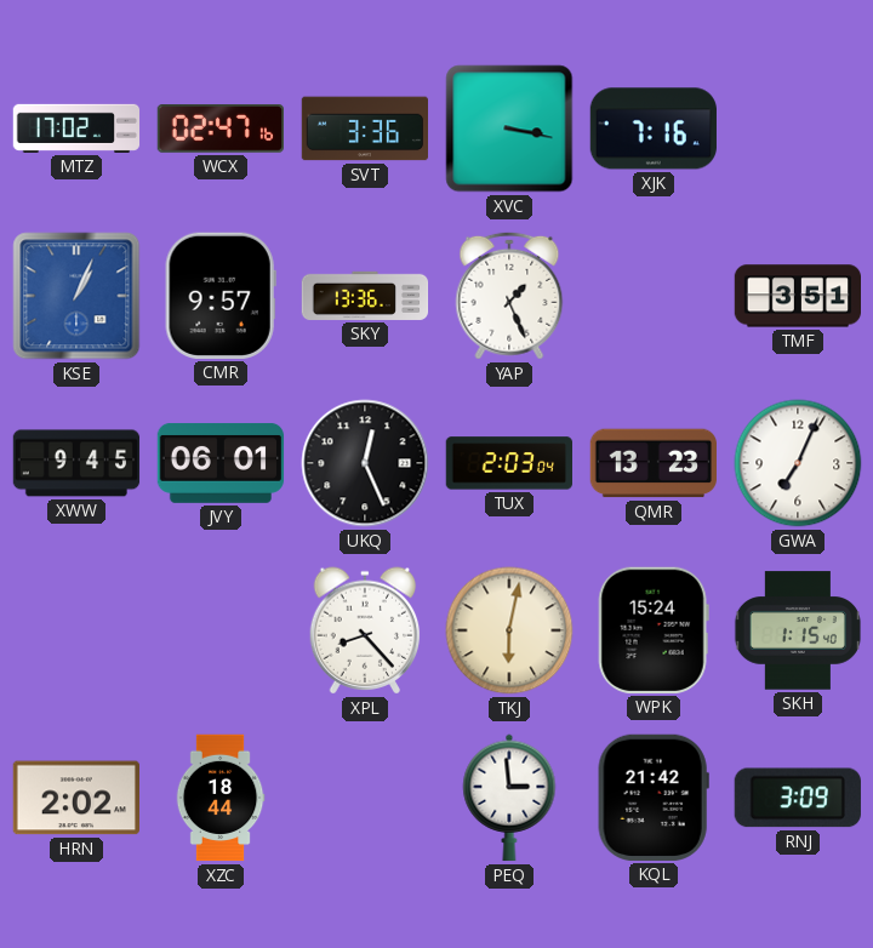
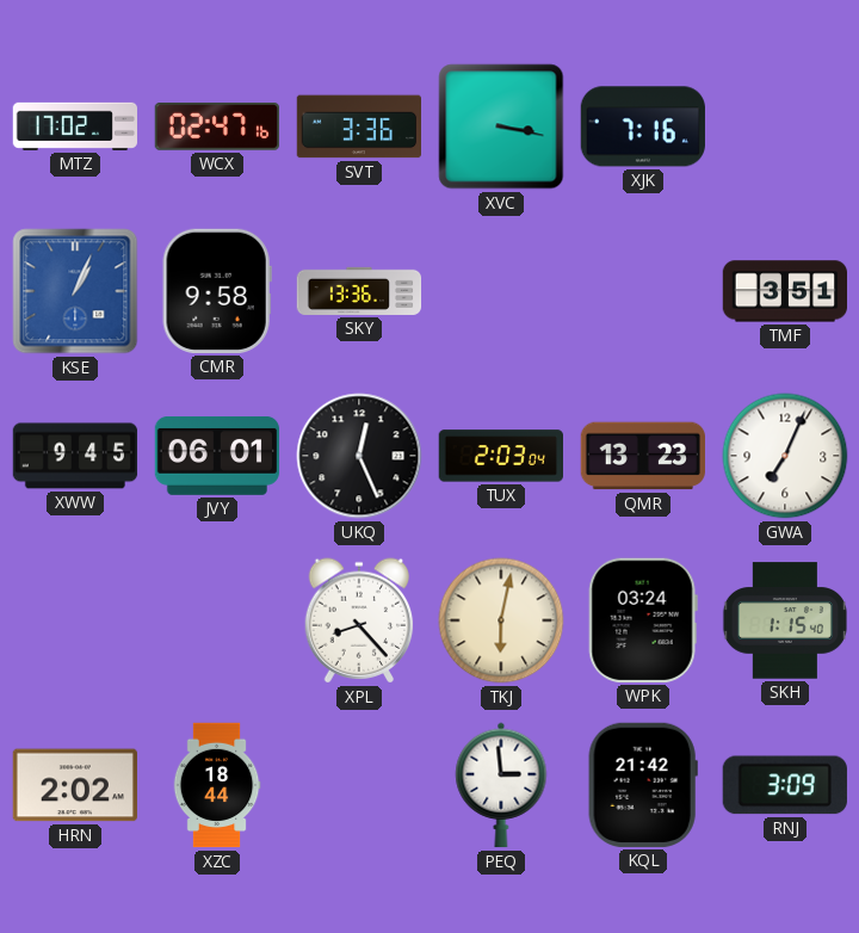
CMR: 9:57 -> 9:58
YAP: 1:26 -> none
WPK: 15:24 -> 03:24
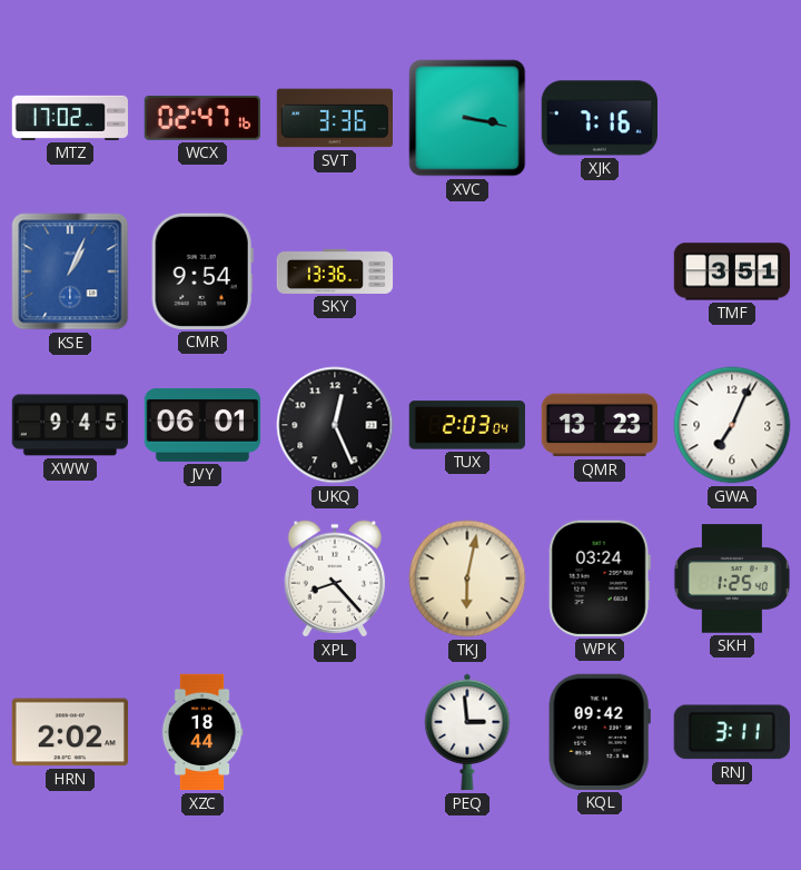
CMR: 9:58 -> 9:54
SKH: 1:15 -> 1:25
KQL: 21:42 -> 09:42
RNJ: 3:09 -> 3:11
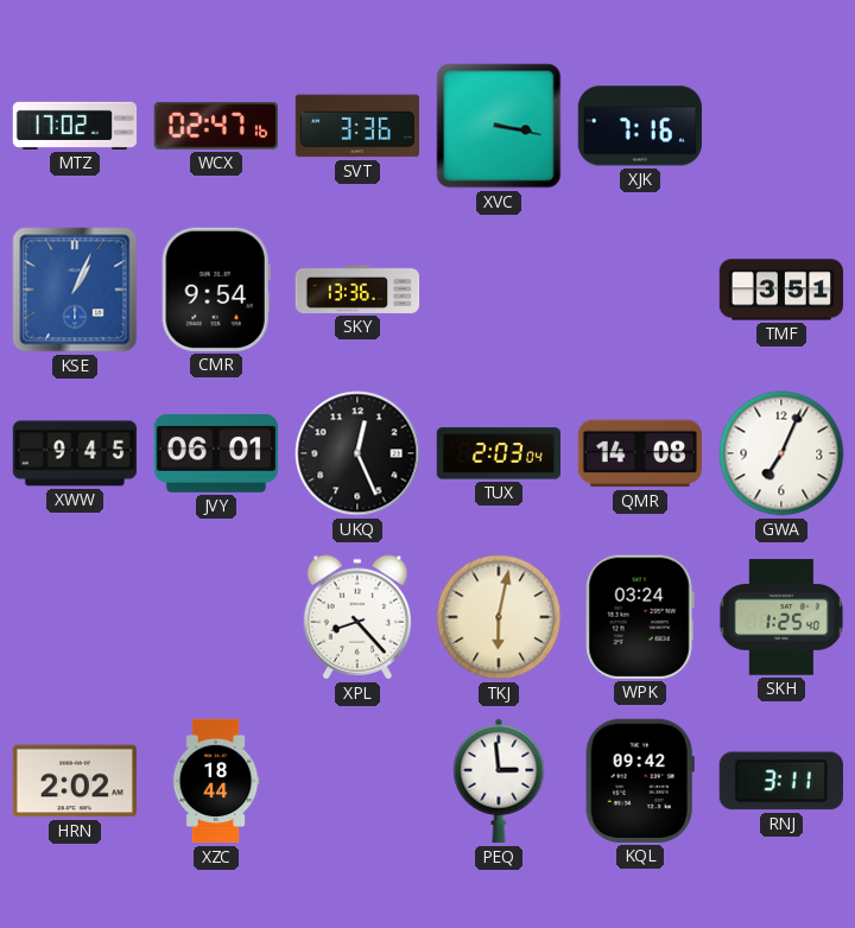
QMR: 13:23 -> 14:08
